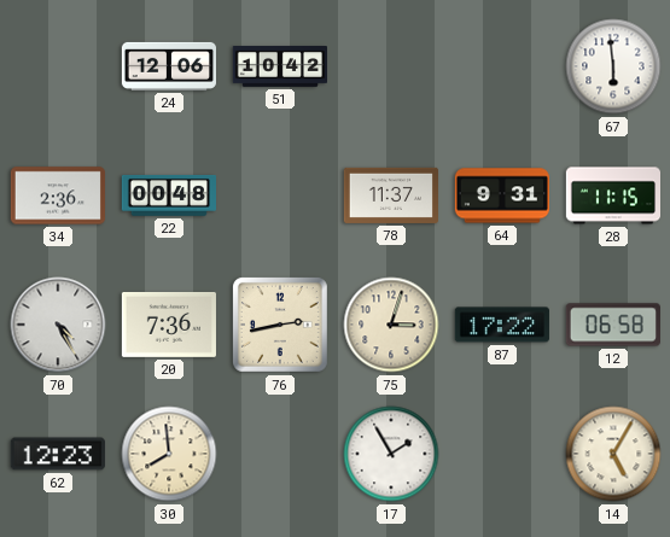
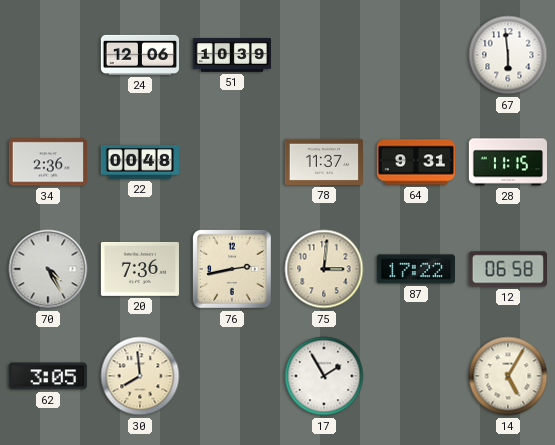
51: 10:42 -> 10:39
75: 3:03 -> 3:01
62: 12:23 -> 3:05
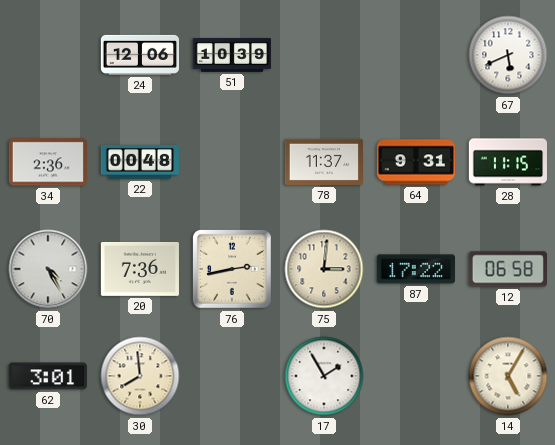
67: 5:59 -> 5:41
62: 3:05 -> 3:01
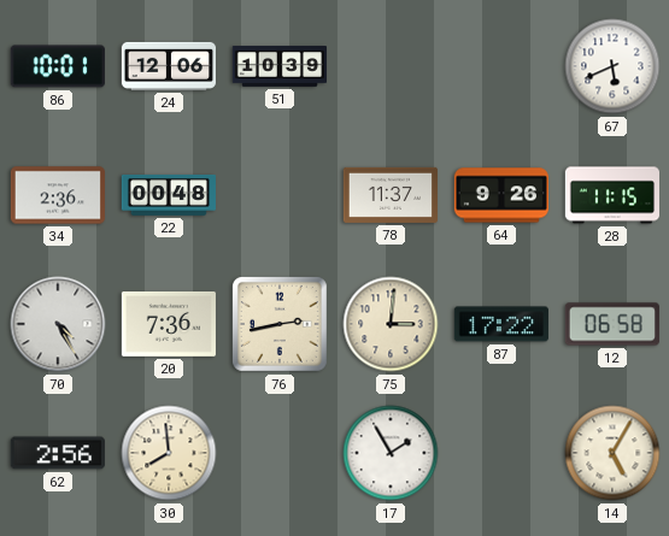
86: none -> 10:01
64: 9:31 -> 9:26
62: 3:01 -> 2:56
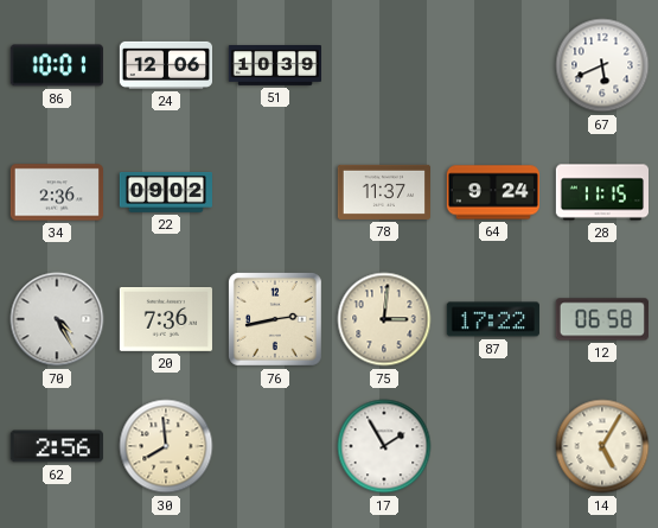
22: 00:48 -> 09:02
64: 9:26 -> 9:24
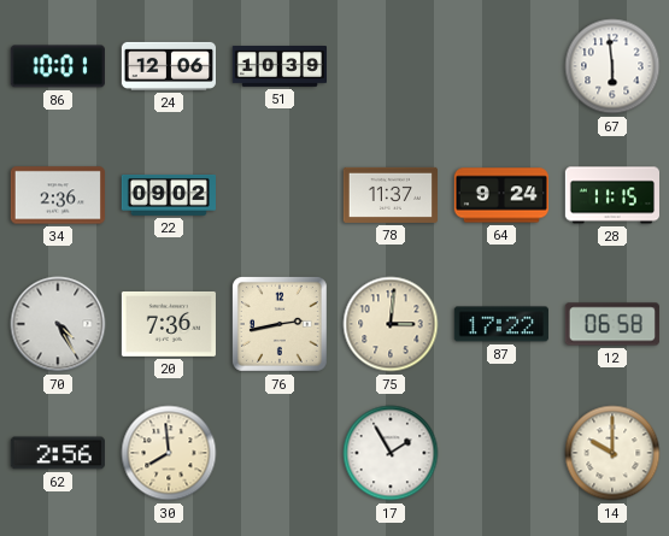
67: 5:41 -> 5:59
14: 5:05 -> 10:00
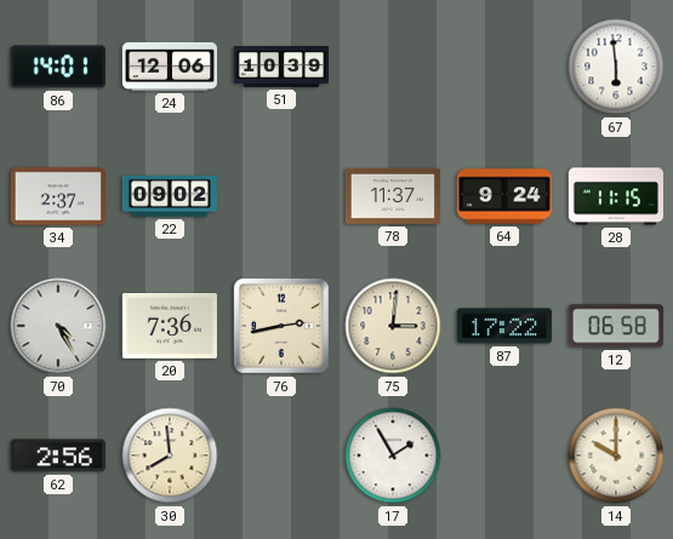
86: 10:01 -> 14:01
34: 2:36 -> 2:37
